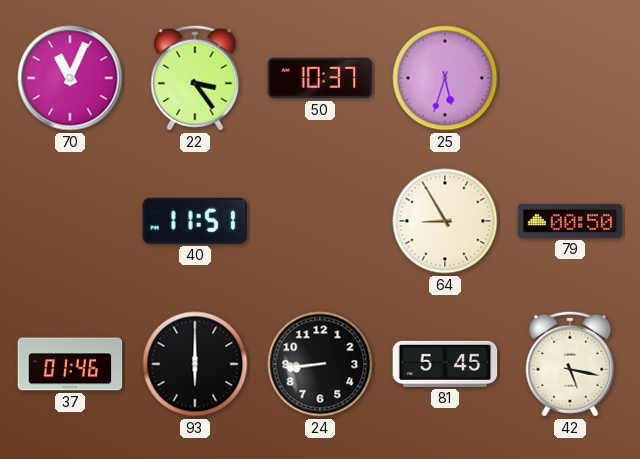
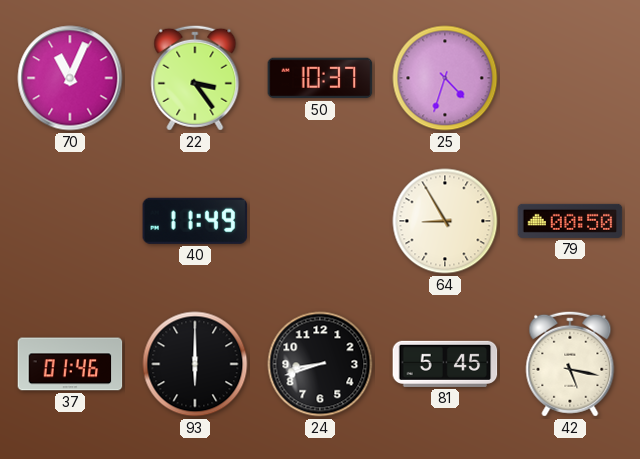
25: 5:33 -> 4:33
40: 11:51 -> 11:49
24: 8:44 -> 8:42
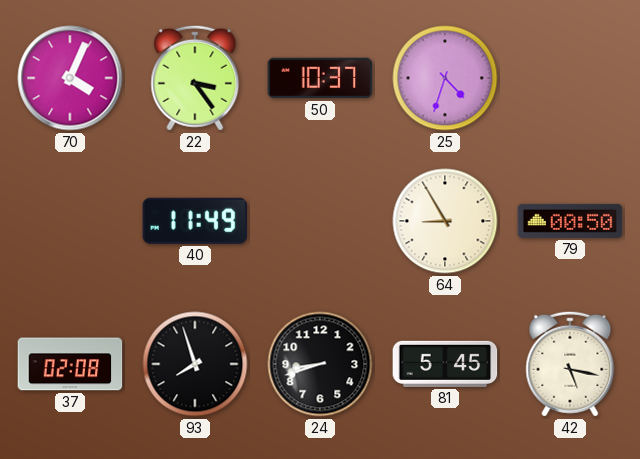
70: 11:04 -> 4:04
37: 01:46 -> 02:08
93: 6:00 -> 7:57
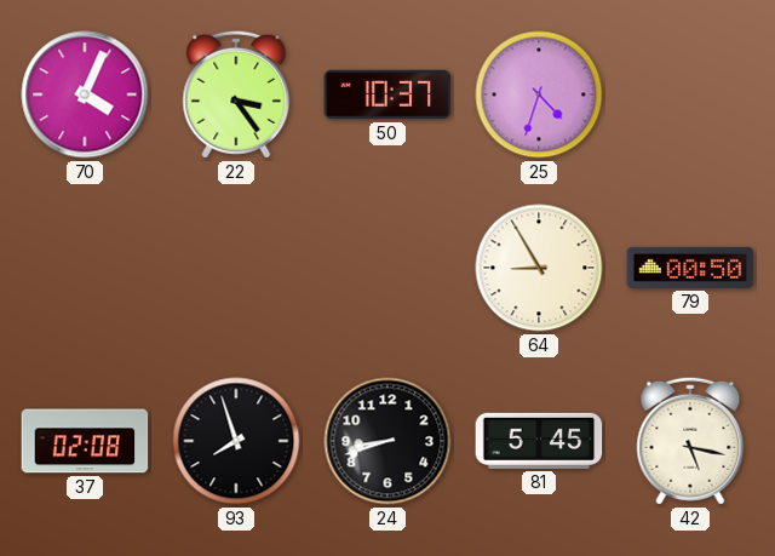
40: 11:49 -> none
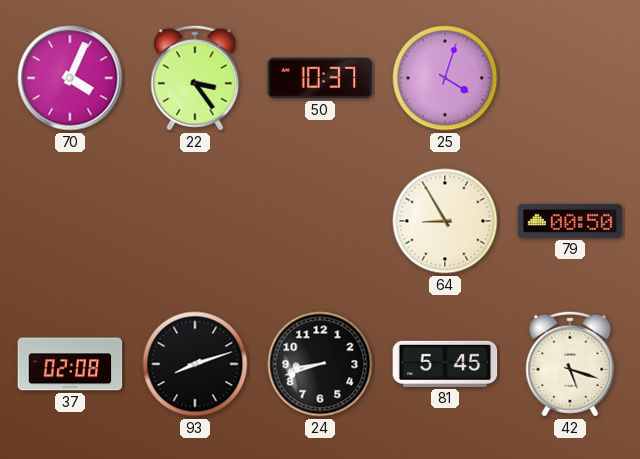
25: 4:33 -> 4:03
93: 7:57 -> 8:12
42: 5:17 -> 5:18
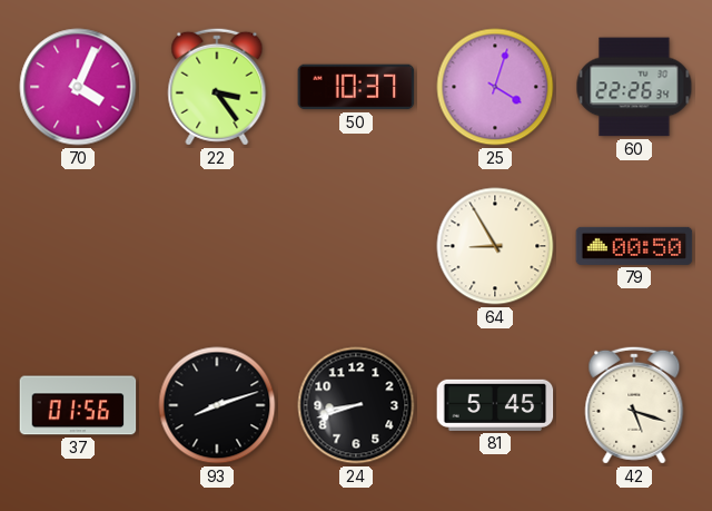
60: none -> 22:26
37: 02:08 -> 01:56
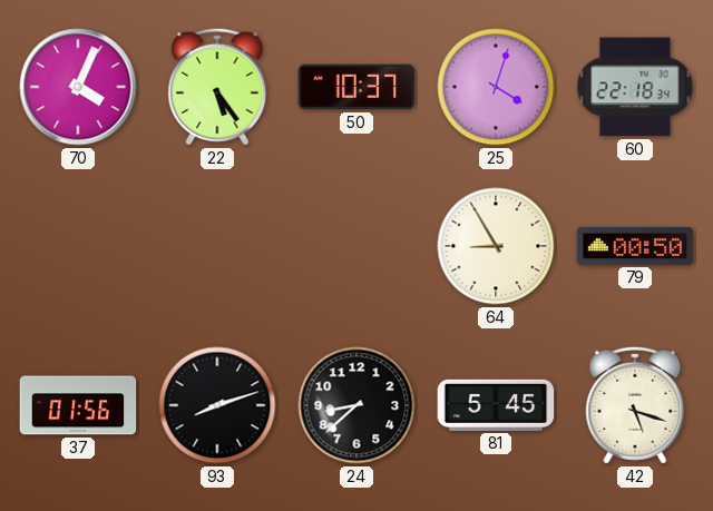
22: 3:24 -> 5:24
60: 22:26 -> 22:18
24: 8:42 -> 8:38
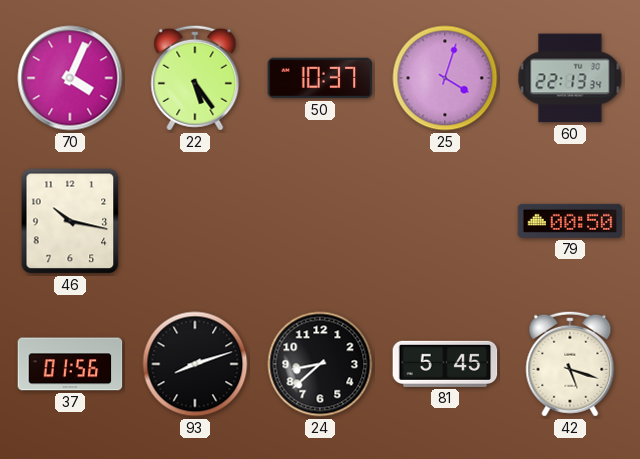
60: 22:18 -> 22:13
46: none -> 10:17
64: 8:55 -> none
